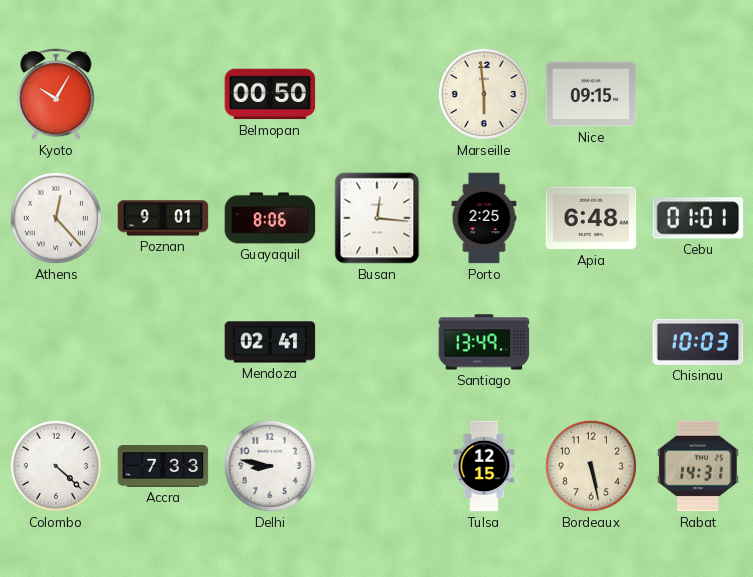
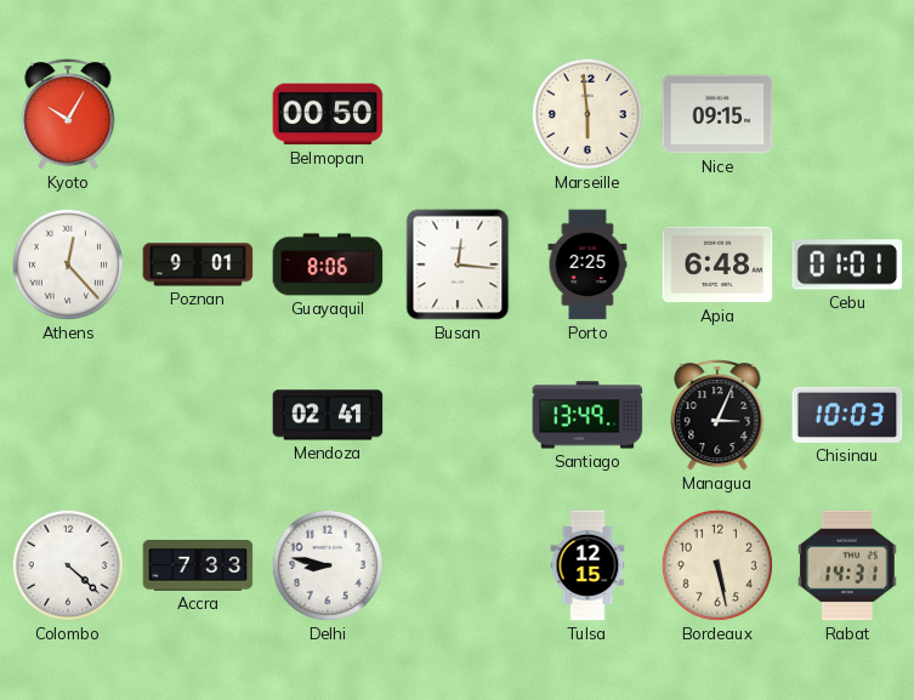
Managua: none -> 3:04
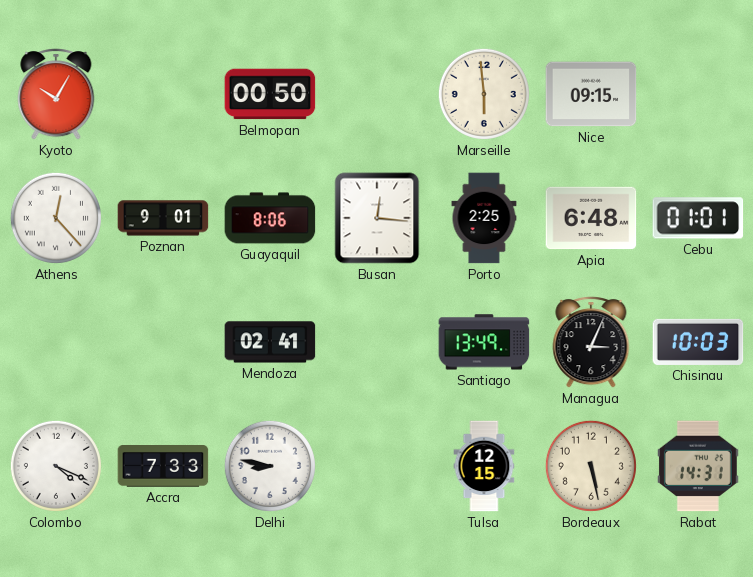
Colombo: 4:22 -> 4:19
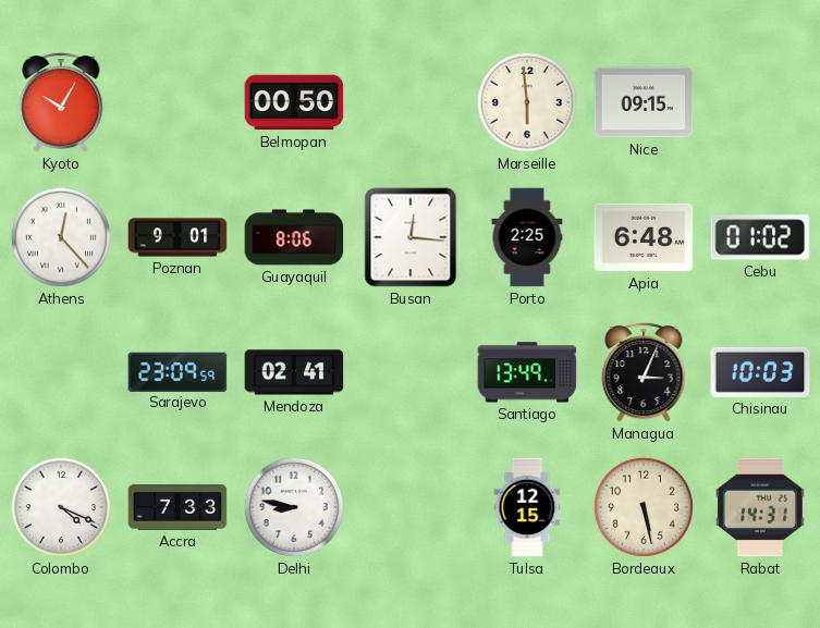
Cebu: 01:01 -> 01:02
Sarajevo: none -> 23:09
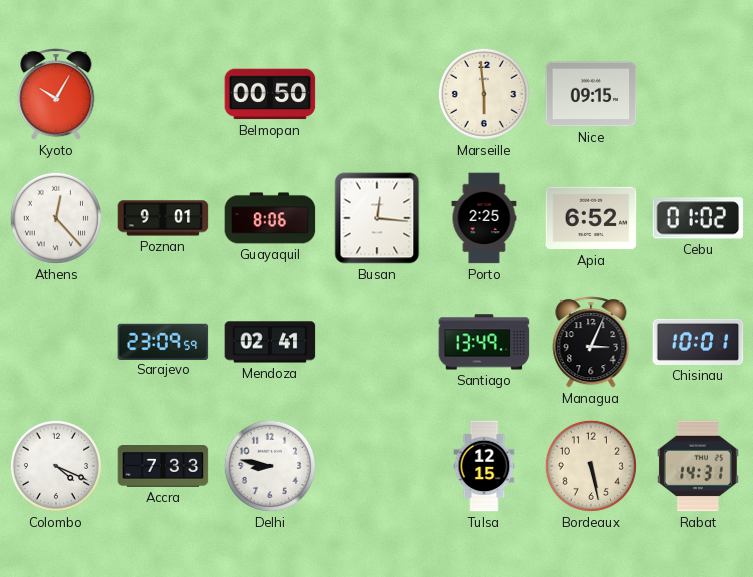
Apia: 6:48 -> 6:52
Chisinau: 10:03 -> 10:01
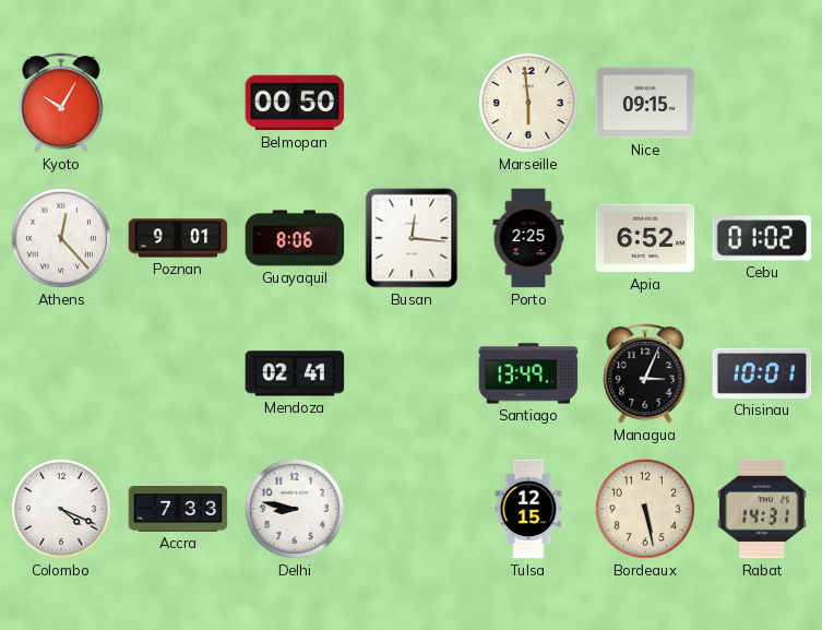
Sarajevo: 23:09 -> none
